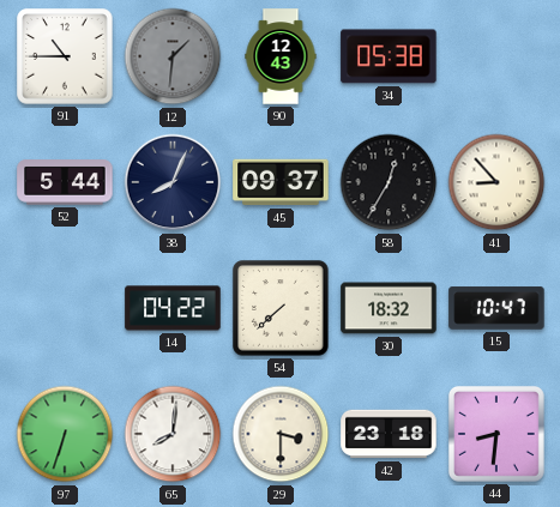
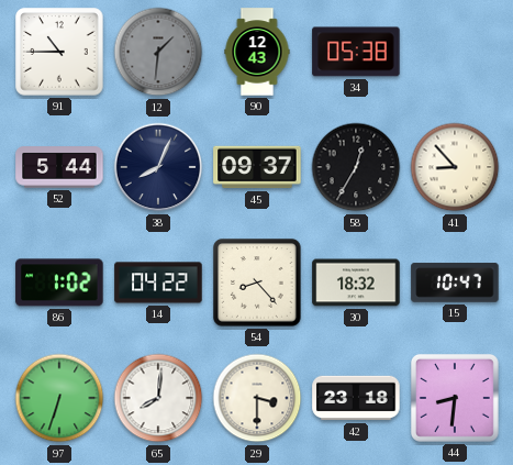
86: none -> 1:02
54: 7:38 -> 8:23
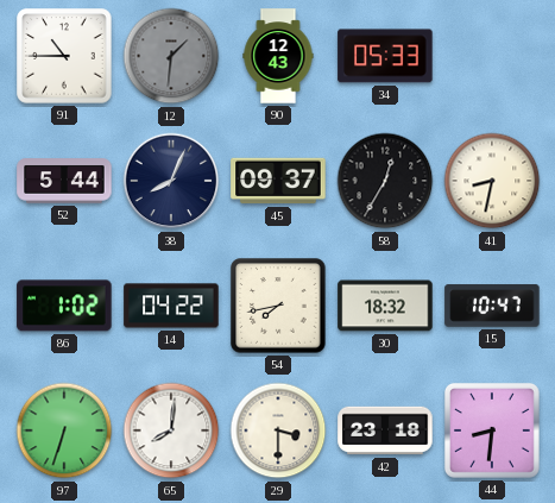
34: 05:38 -> 05:33
41: 8:53 -> 8:32
54: 8:23 -> 7:43
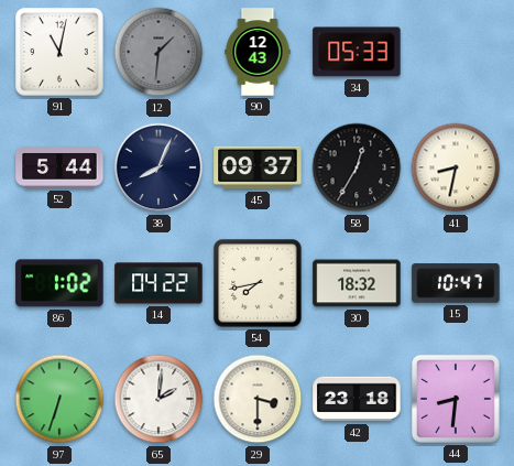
91: 10:45 -> 11:02
65: 8:01 -> 2:01
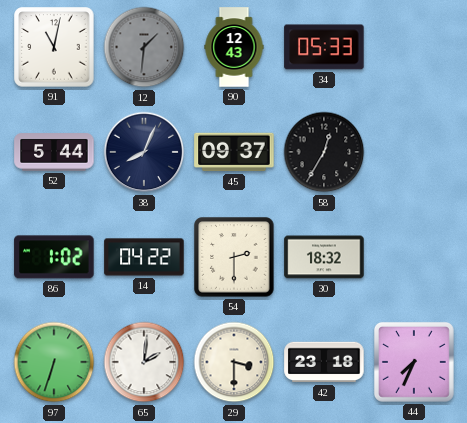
41: 8:32 -> none
54: 7:43 -> 2:30
15: 10:47 -> none
44: 8:31 -> 7:34
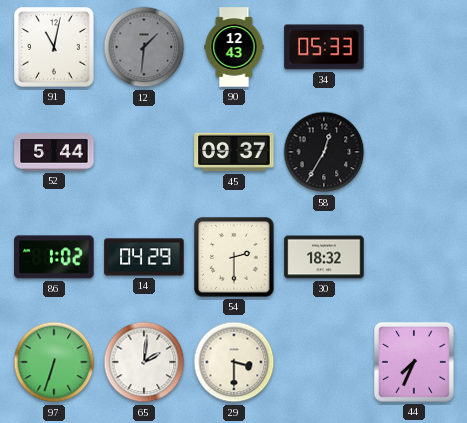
38: 8:04 -> none
14: 04:22 -> 04:29
42: 23:18 -> none
